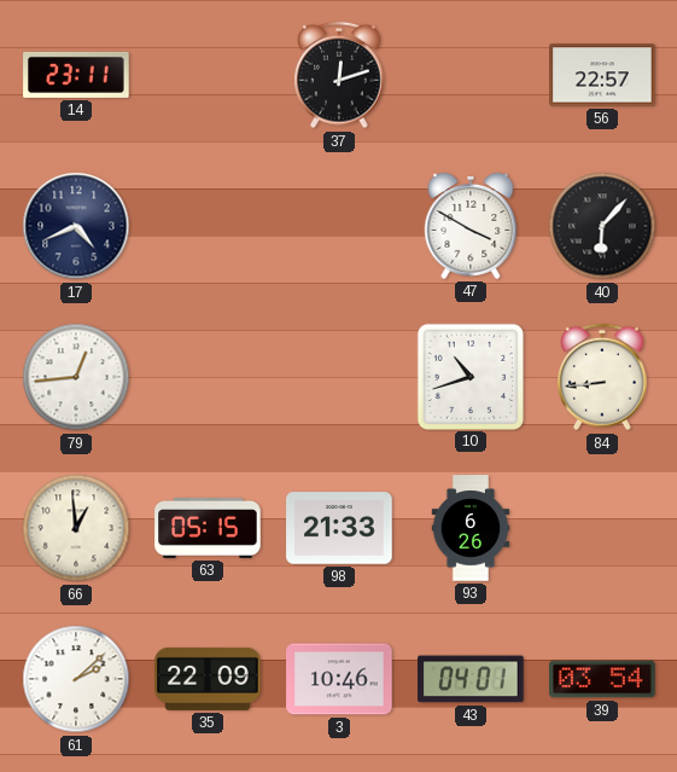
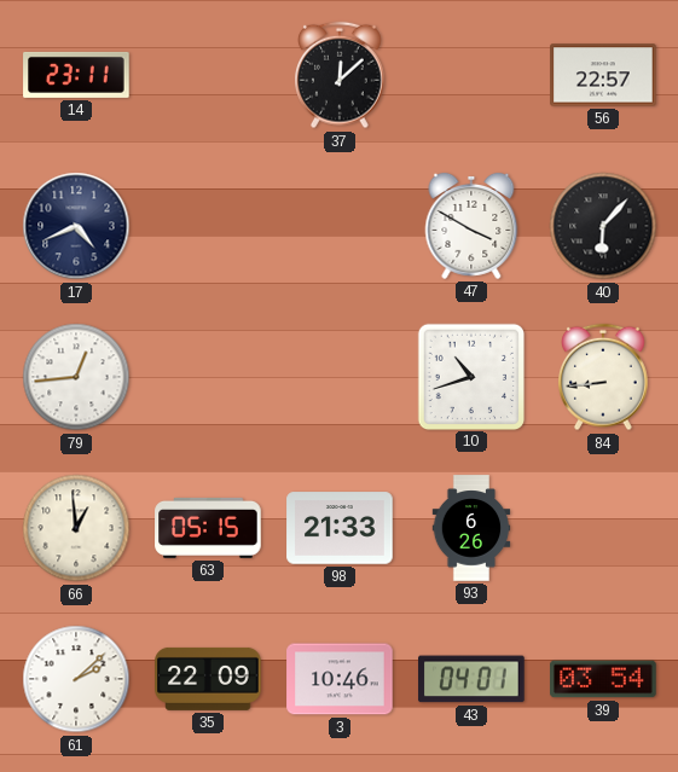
37: 12:12 -> 12:08
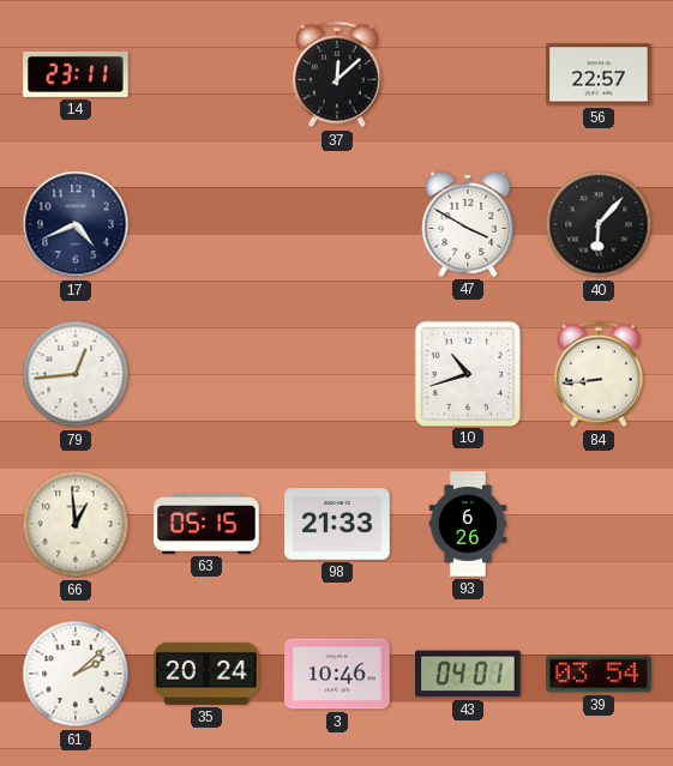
35: 22:09 -> 20:24
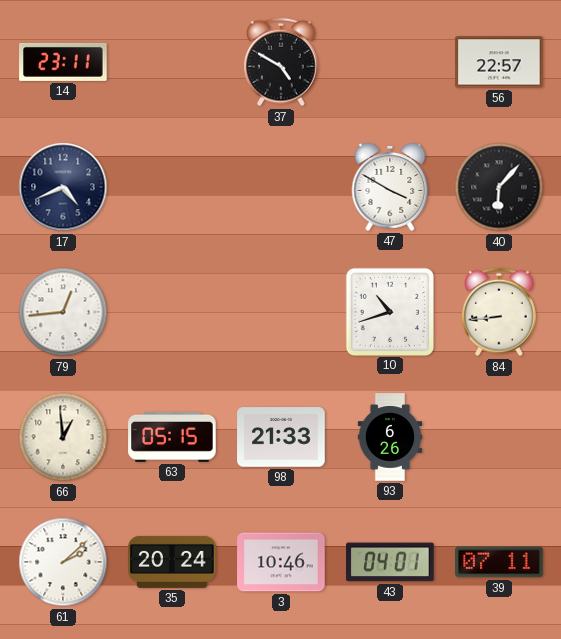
37: 12:08 -> 4:50
39: 03:54 -> 07:11
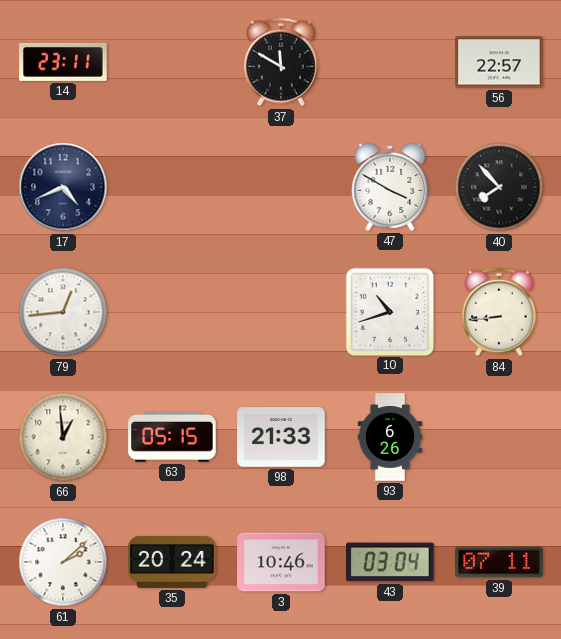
37: 4:50 -> 11:50
40: 6:07 -> 7:53
43: 04:01 -> 03:04
